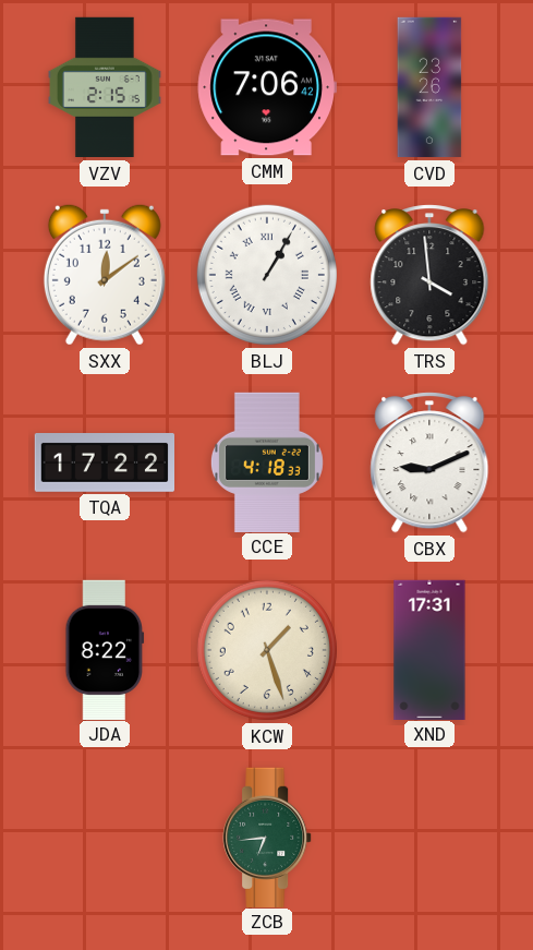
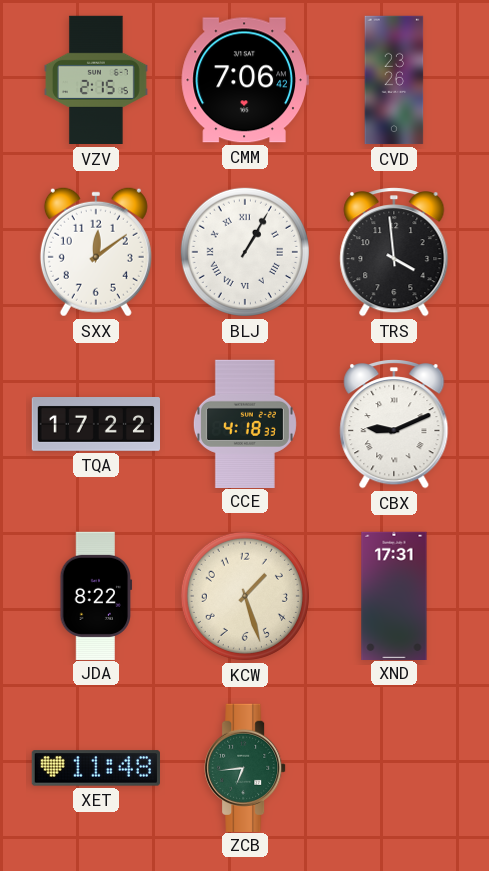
XET: none -> 11:48
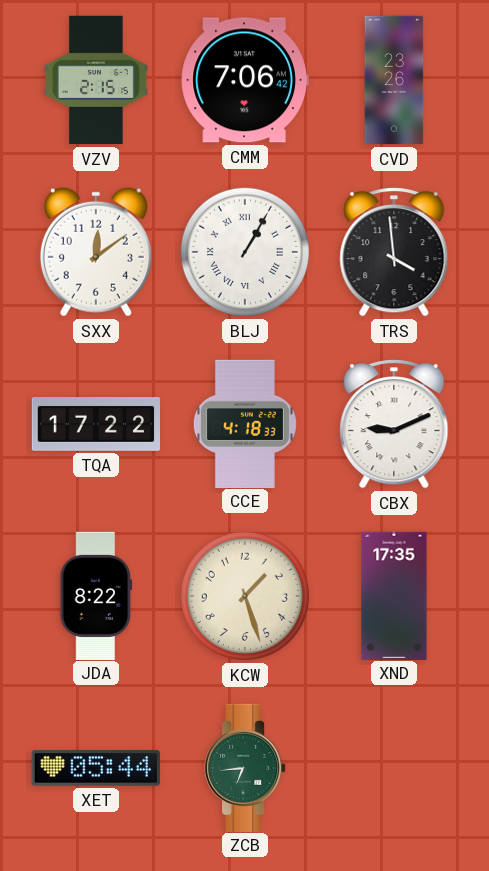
XND: 17:31 -> 17:35
XET: 11:48 -> 05:44
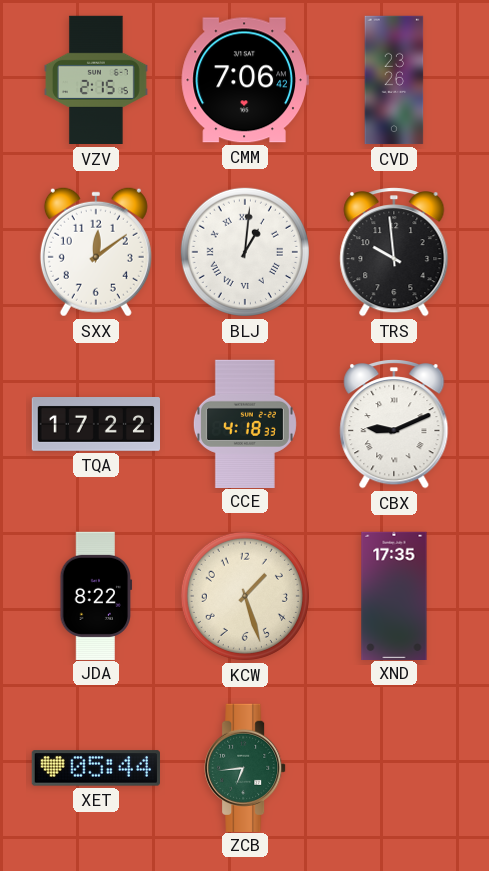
BLJ: 1:05 -> 1:01
TRS: 3:59 -> 9:59
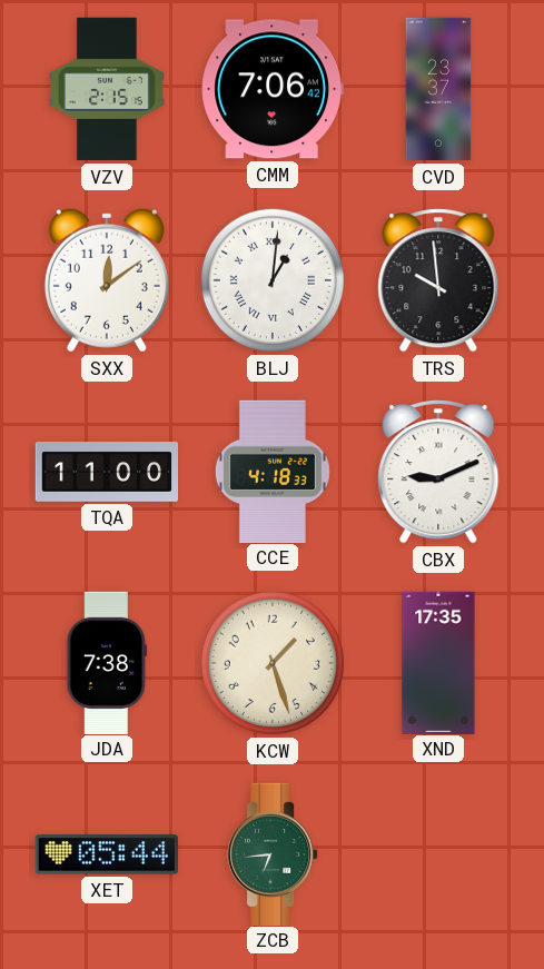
CVD: 23:26 -> 23:37
TQA: 17:22 -> 11:00
JDA: 8:22 -> 7:38
